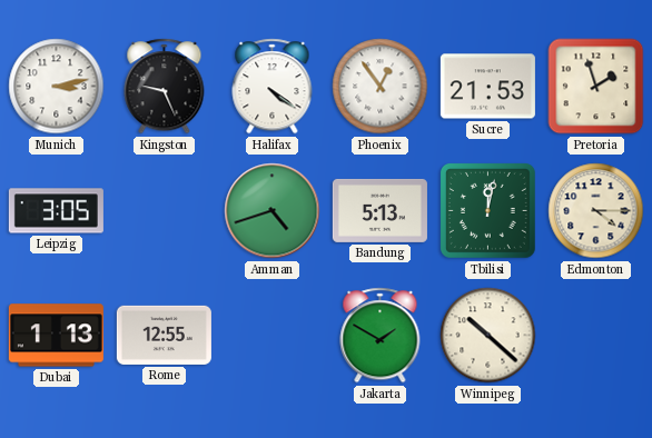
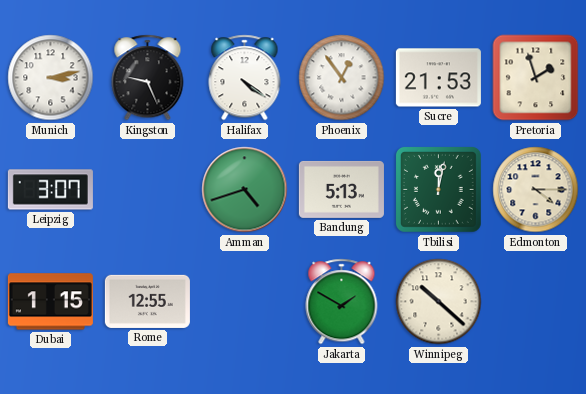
Leipzig: 3:05 -> 3:07
Dubai: 1:13 -> 1:15
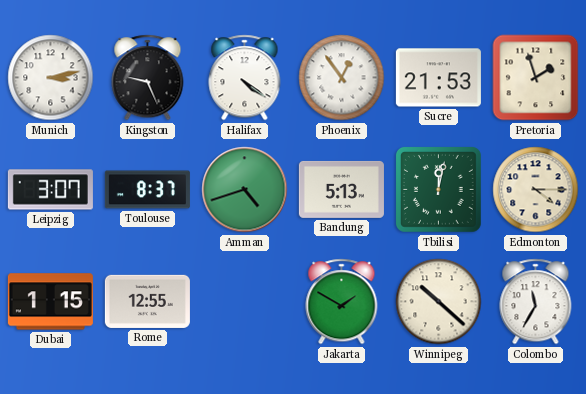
Toulouse: none -> 8:37
Colombo: none -> 11:35
